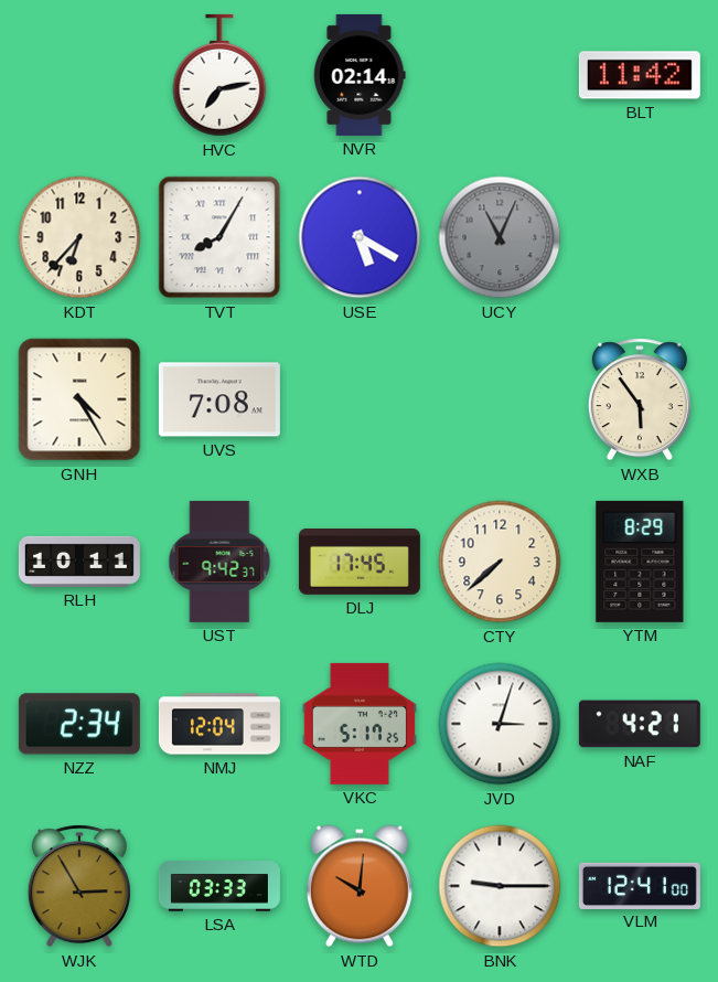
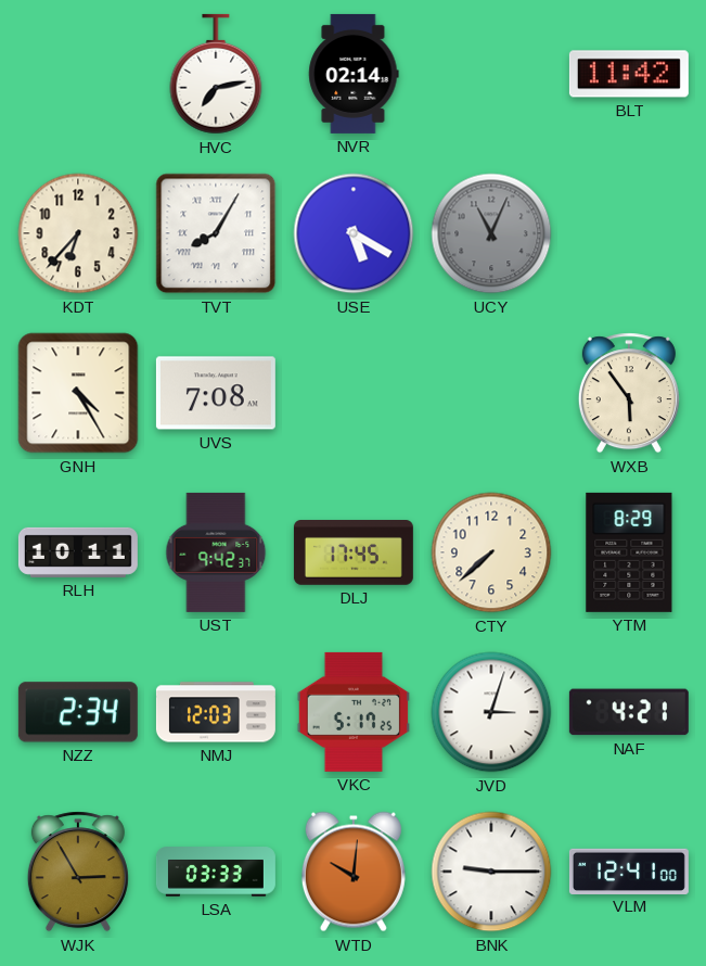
NMJ: 12:04 -> 12:03
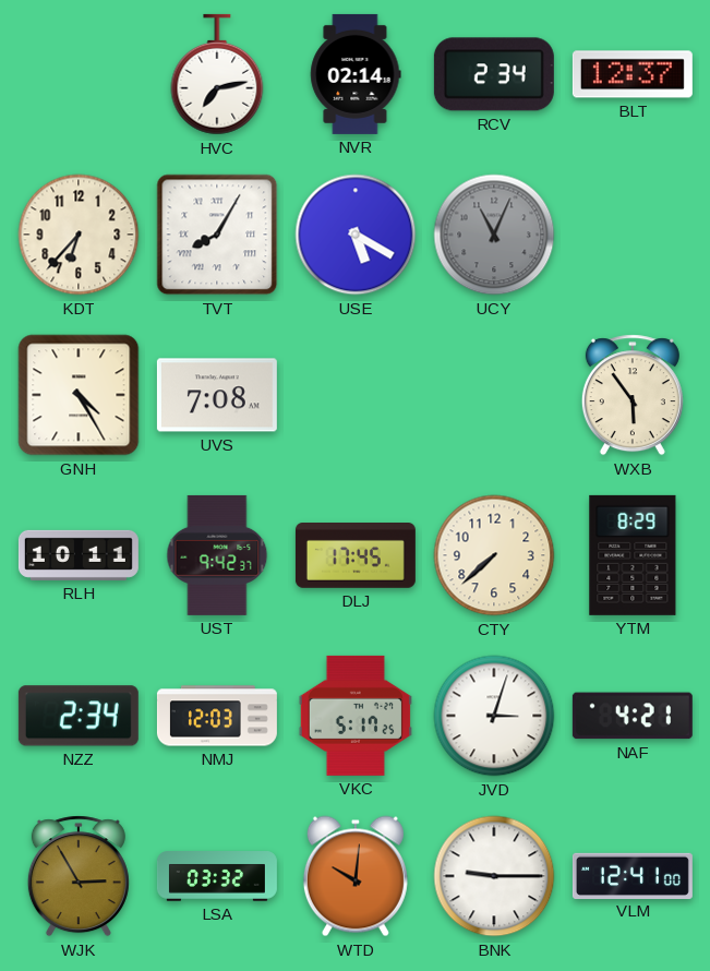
RCV: none -> 2:34
BLT: 11:42 -> 12:37
LSA: 03:33 -> 03:32
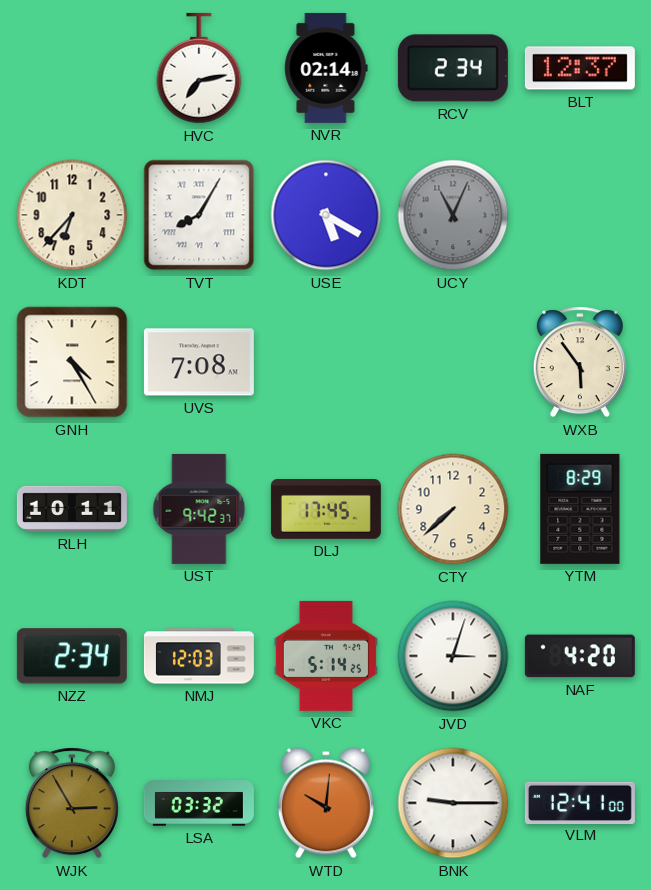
VKC: 5:17 -> 5:14
NAF: 4:21 -> 4:20
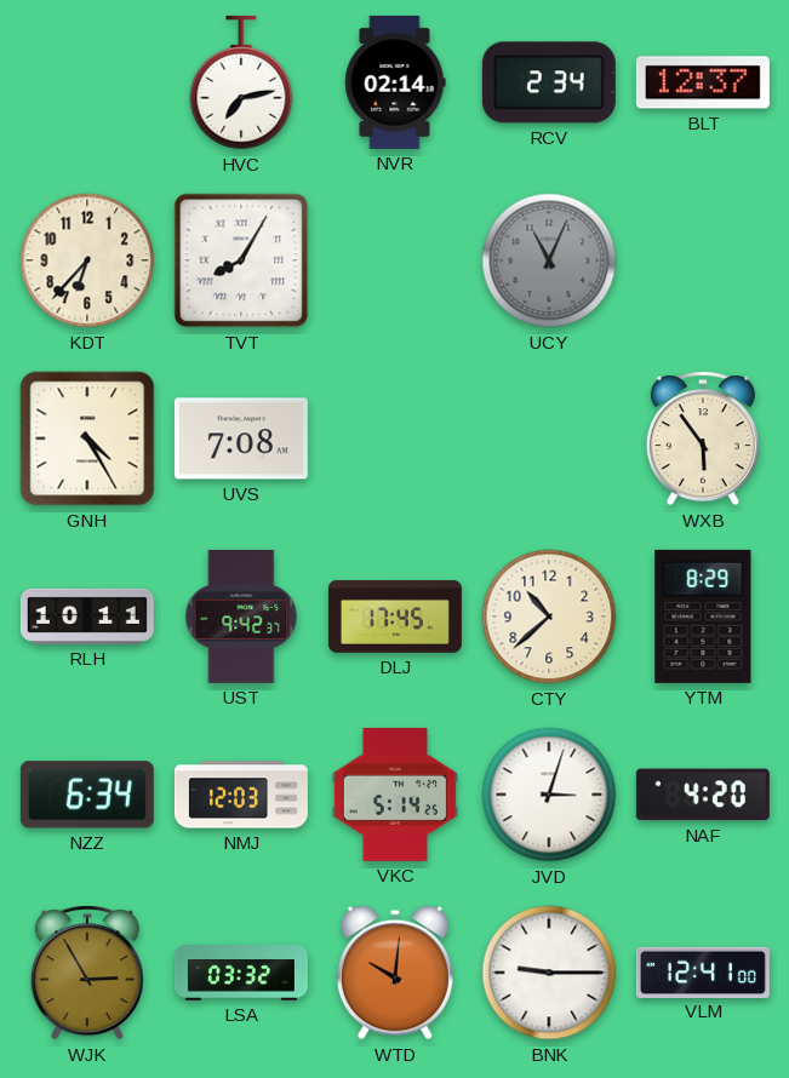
USE: 5:20 -> none
CTY: 7:38 -> 10:38
NZZ: 2:34 -> 6:34
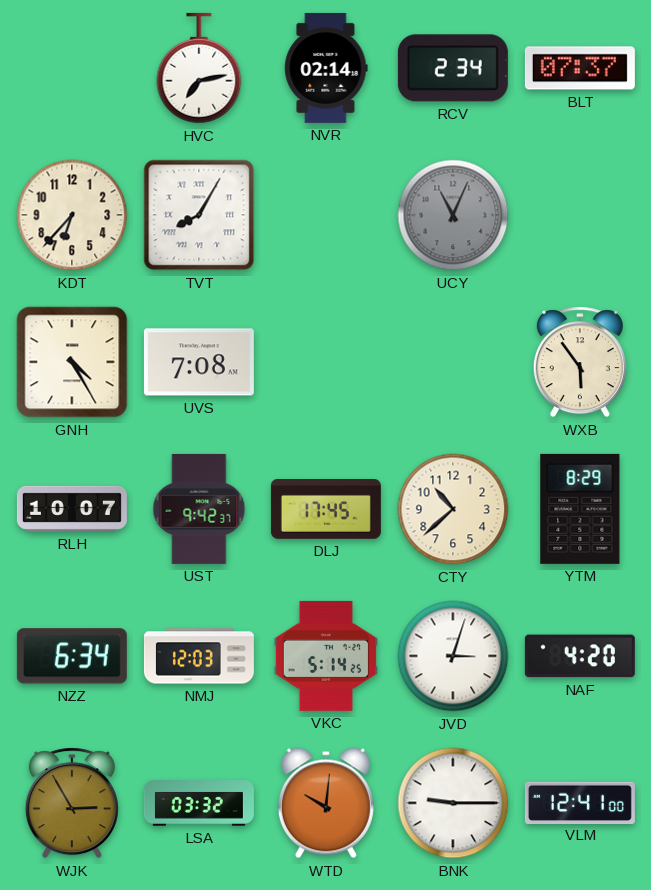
BLT: 12:37 -> 07:37
RLH: 10:11 -> 10:07
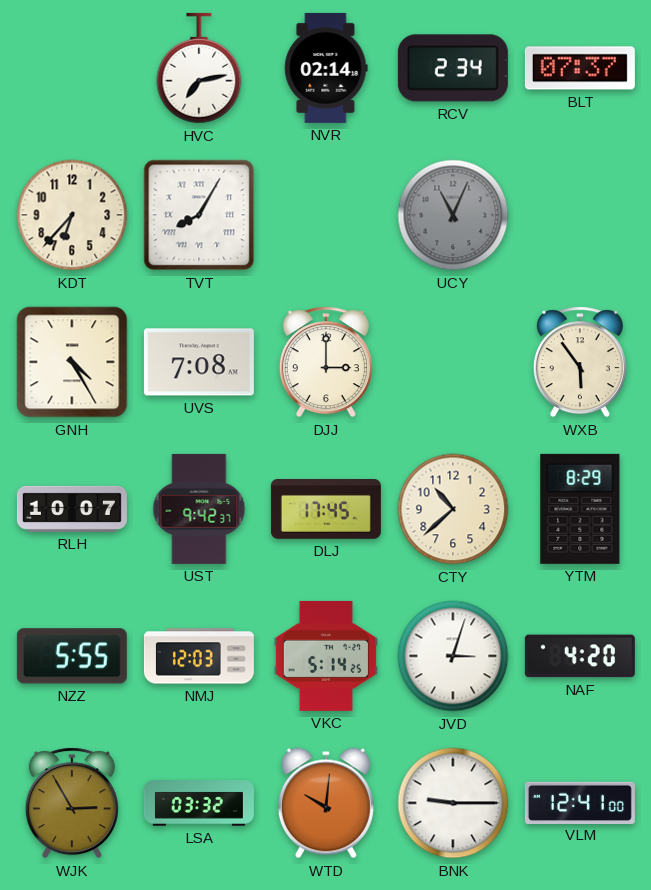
DJJ: none -> 3:00
NZZ: 6:34 -> 5:55
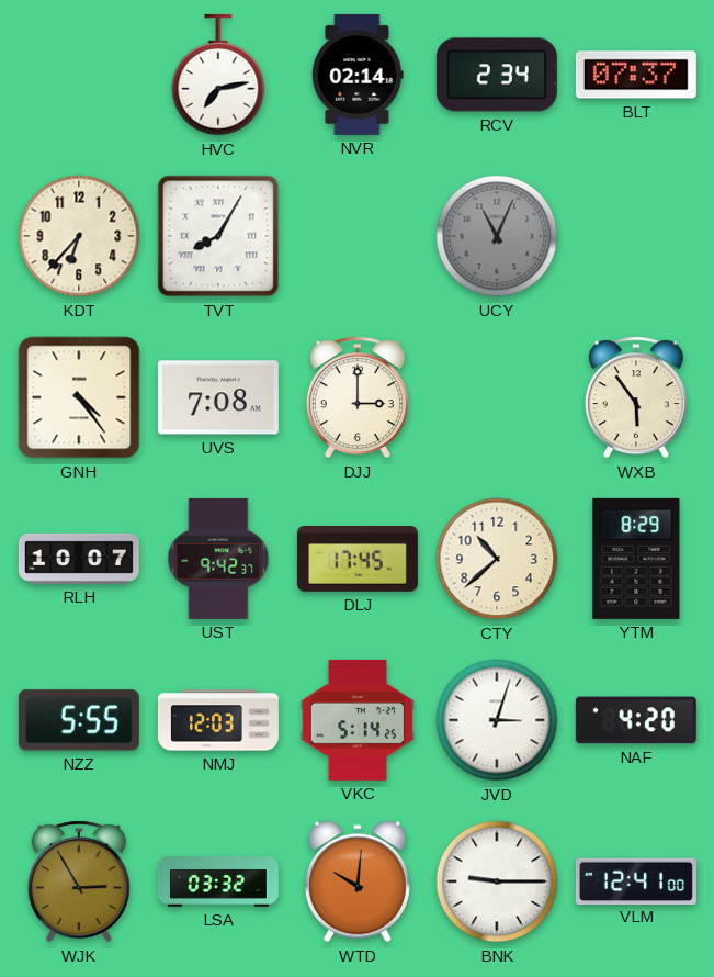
GNH: 4:25 -> 4:24
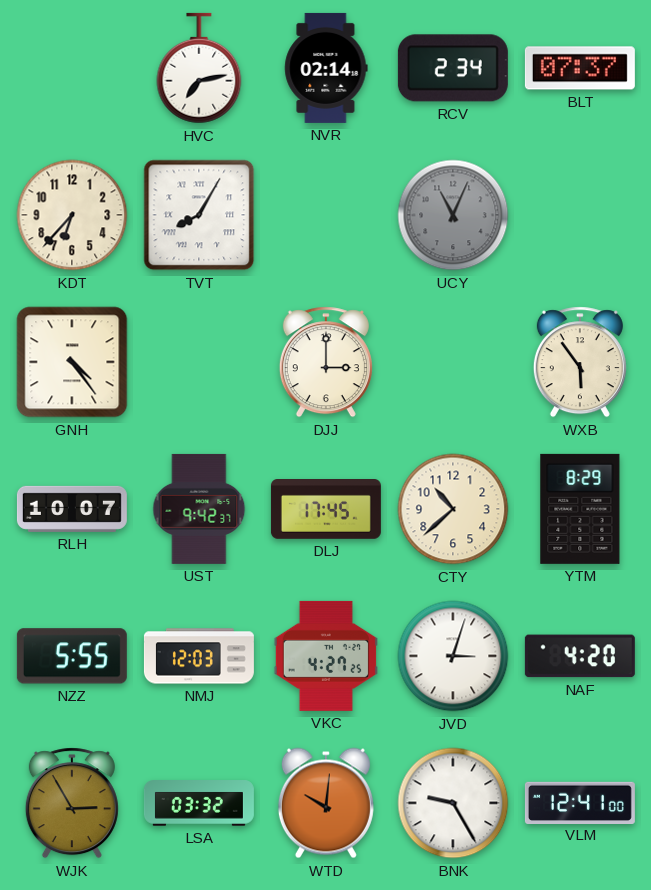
UVS: 7:08 -> none
VKC: 5:14 -> 4:27
BNK: 9:15 -> 9:25
